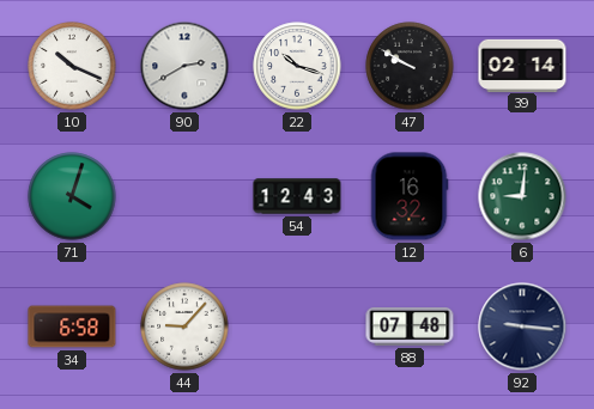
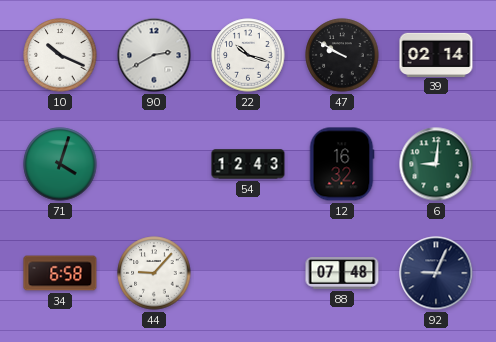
92: 9:16 -> 9:04
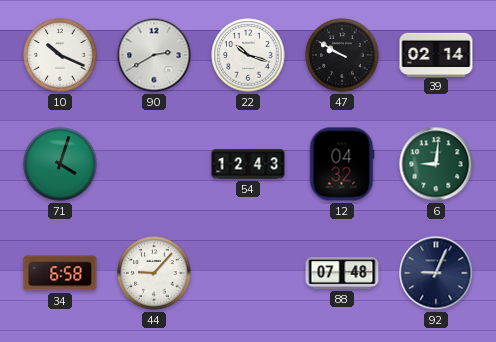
12: 16:32 -> 04:32
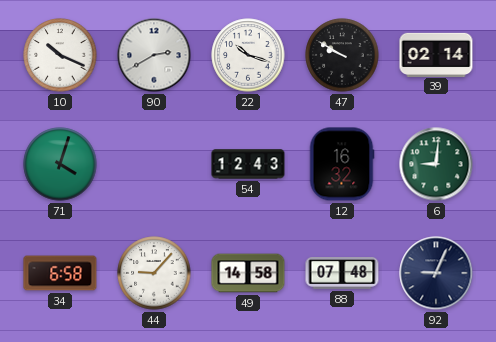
12: 04:32 -> 16:32
49: none -> 14:58
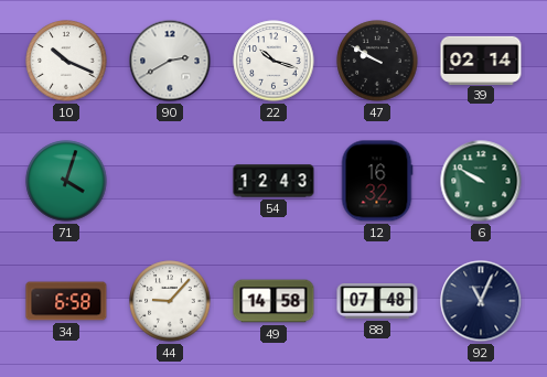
6: 9:01 -> 9:50
92: 9:04 -> 11:04
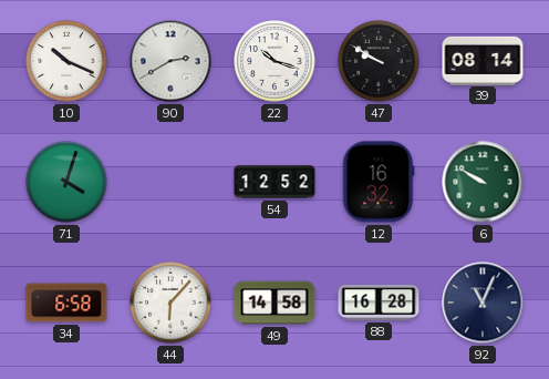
39: 02:14 -> 08:14
54: 12:43 -> 12:52
44: 9:07 -> 6:07
88: 07:48 -> 16:28
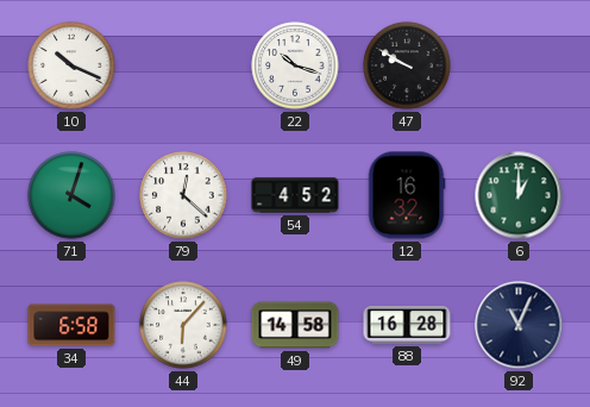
90: 2:40 -> none
39: 08:14 -> none
79: none -> 12:22
54: 12:52 -> 4:52
6: 9:50 -> 1:00
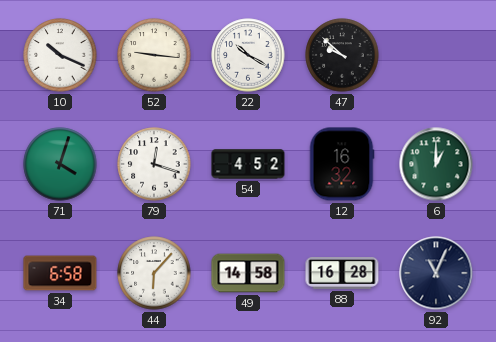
52: none -> 9:16
22: 10:18 -> 10:20
47: 9:50 -> 9:52
79: 12:22 -> 12:18
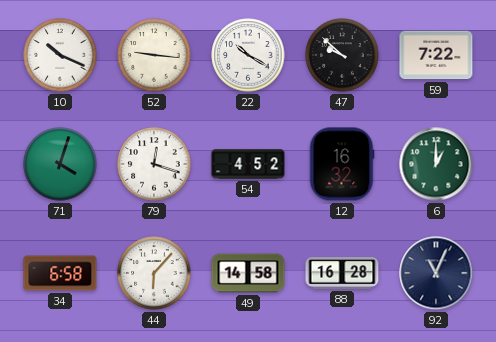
59: none -> 7:22
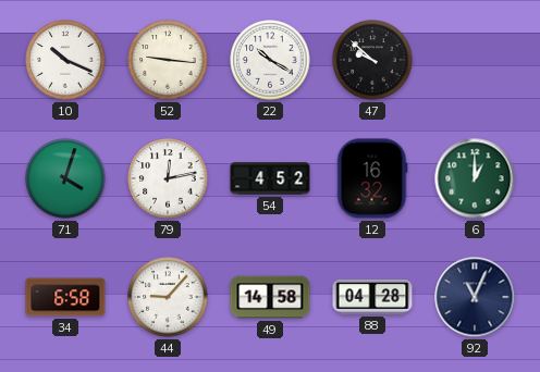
59: 7:22 -> none
79: 12:18 -> 12:13
44: 6:07 -> 9:07
88: 16:28 -> 04:28
